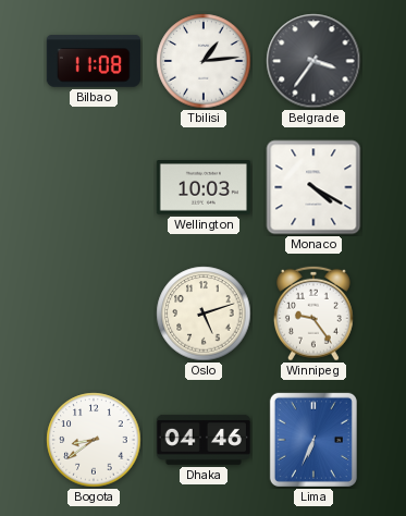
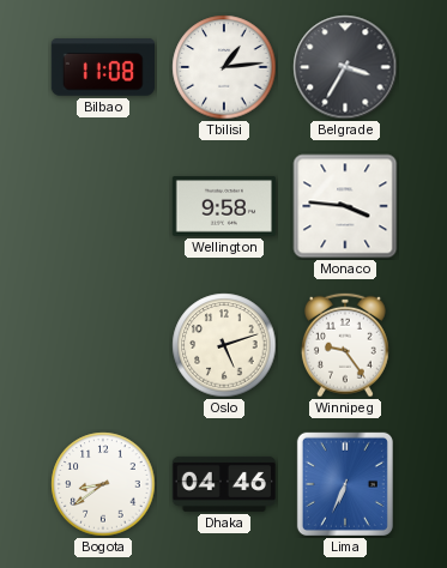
Belgrade: 3:36 -> 3:35
Wellington: 10:03 -> 9:58
Monaco: 4:20 -> 3:46
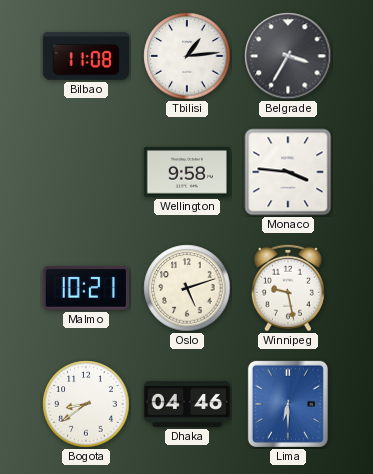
Malmo: none -> 10:21
Winnipeg: 9:24 -> 9:28
Lima: 6:34 -> 6:30
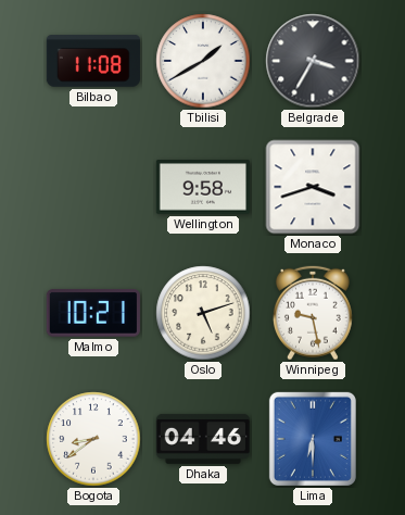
Tbilisi: 1:14 -> 1:40
Monaco: 3:46 -> 3:42
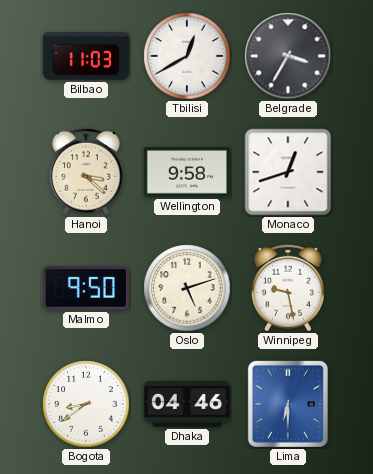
Bilbao: 11:08 -> 11:03
Tbilisi: 1:40 -> 12:40
Hanoi: none -> 3:22
Monaco: 3:42 -> 12:42
Malmo: 10:21 -> 9:50
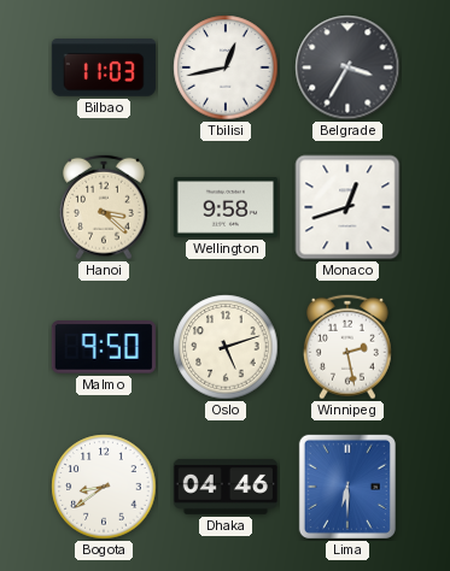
Tbilisi: 12:40 -> 12:43
Winnipeg: 9:28 -> 2:28
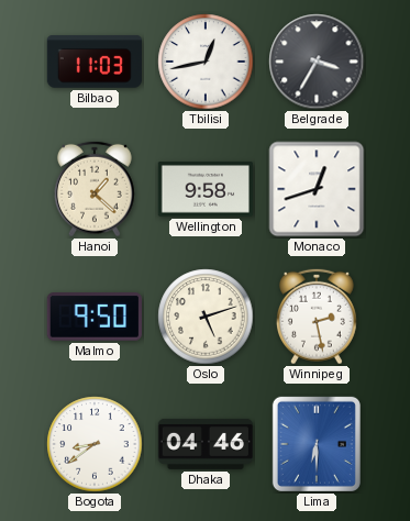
Hanoi: 3:22 -> 1:22
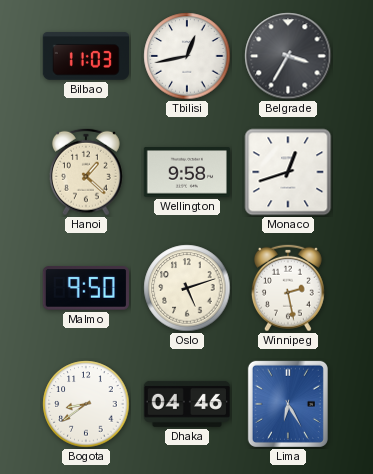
Lima: 6:30 -> 6:25
